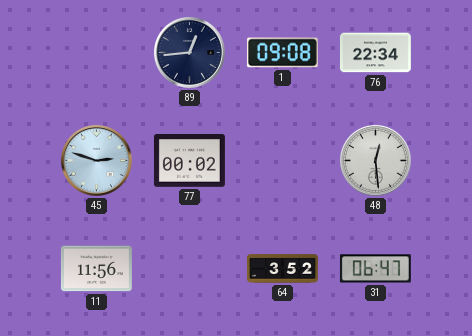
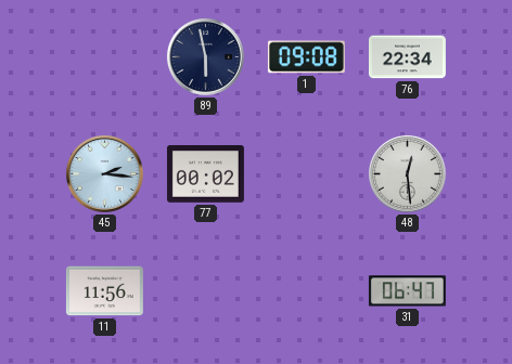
89: 12:44 -> 5:58
45: 2:48 -> 2:16
64: 3:52 -> none
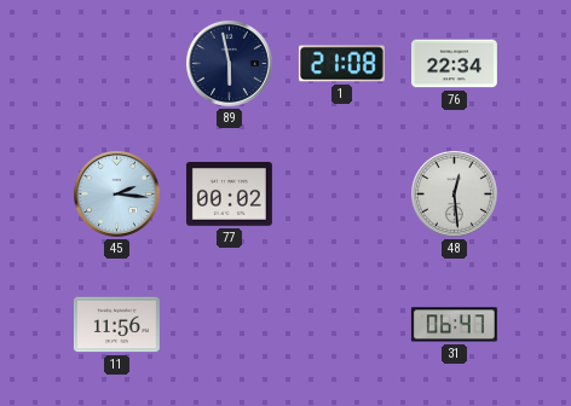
1: 09:08 -> 21:08
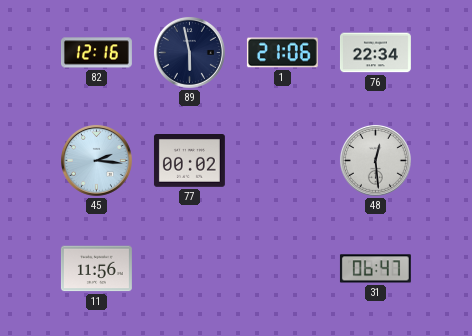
82: none -> 12:16
1: 21:08 -> 21:06
